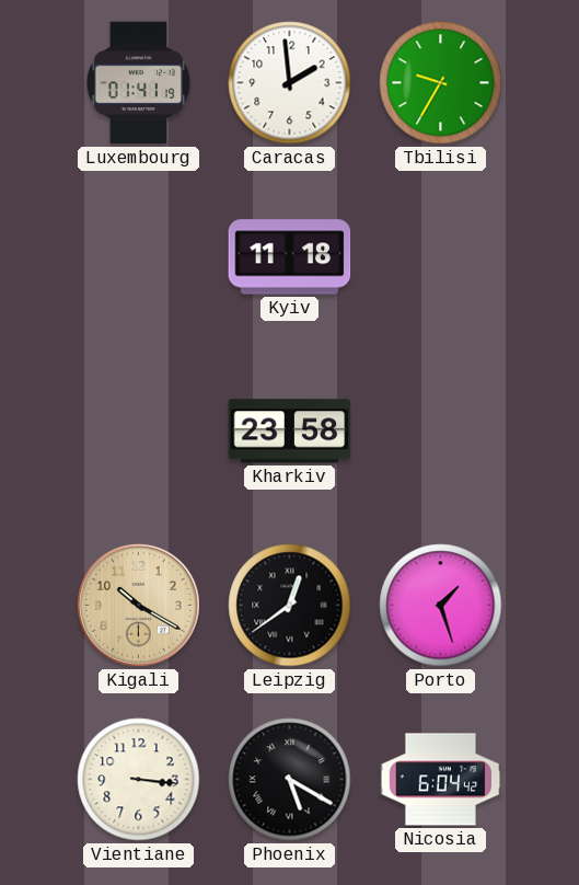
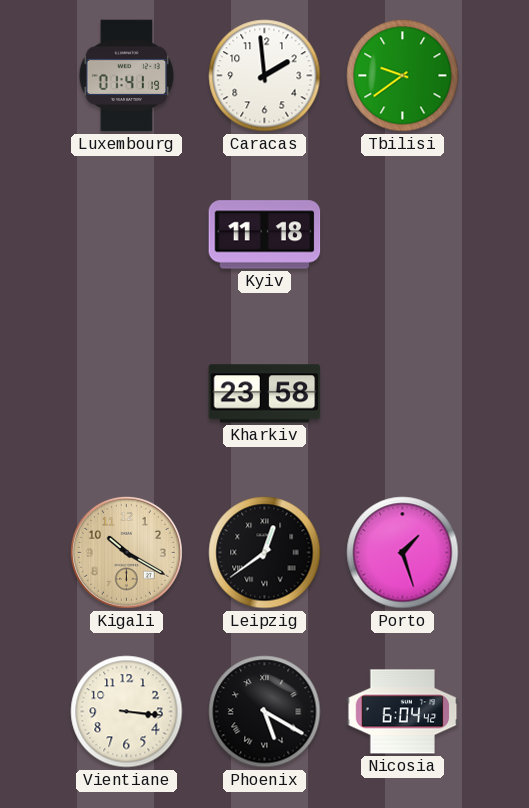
Tbilisi: 9:35 -> 9:39
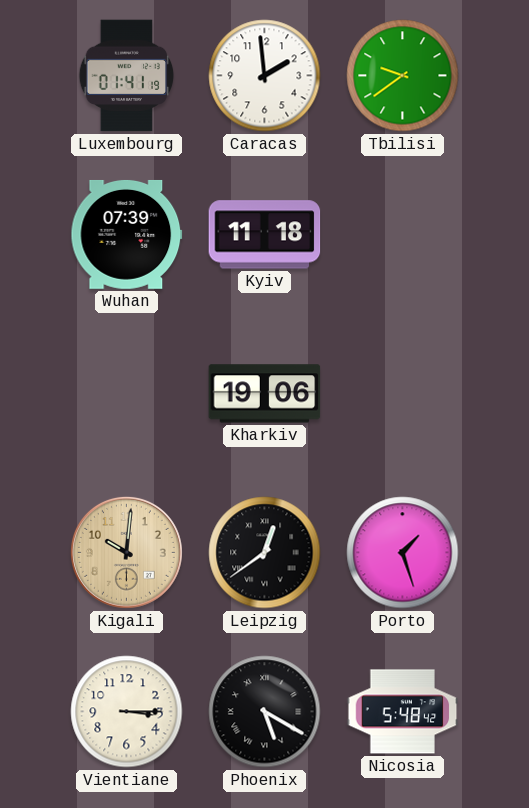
Wuhan: none -> 07:39
Kharkiv: 23:58 -> 19:06
Kigali: 10:20 -> 10:01
Vientiane: 3:16 -> 3:15
Nicosia: 6:04 -> 5:48
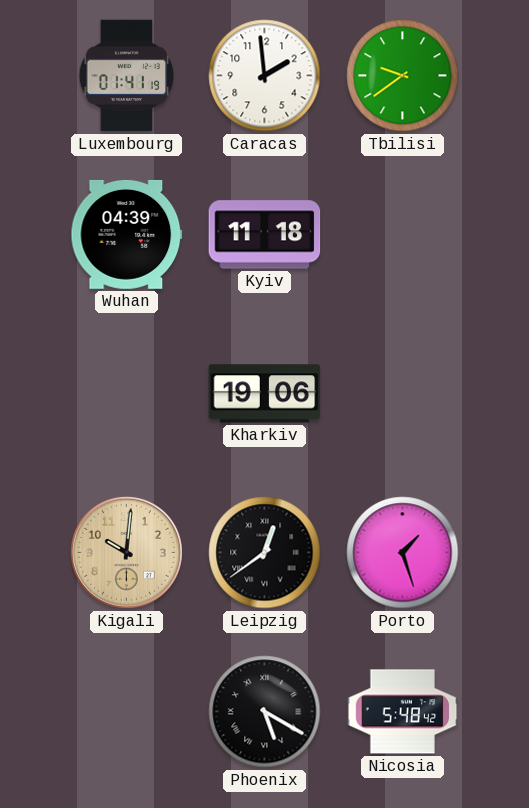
Wuhan: 07:39 -> 04:39
Vientiane: 3:15 -> none
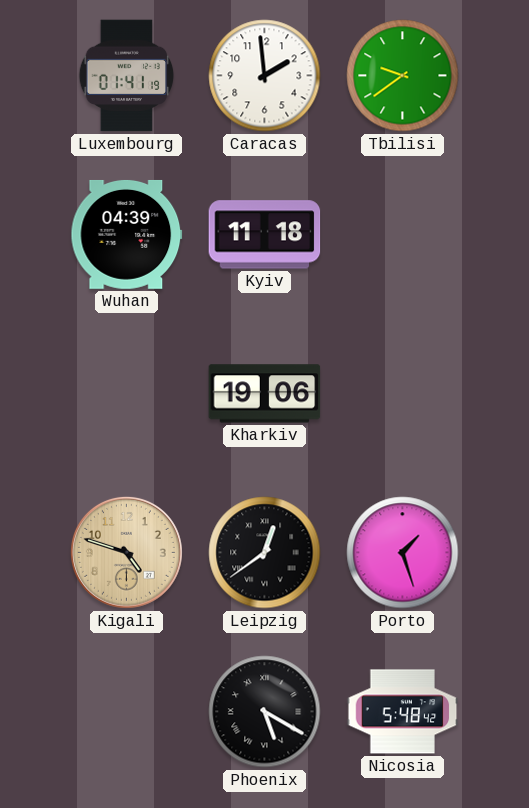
Kigali: 10:01 -> 4:48
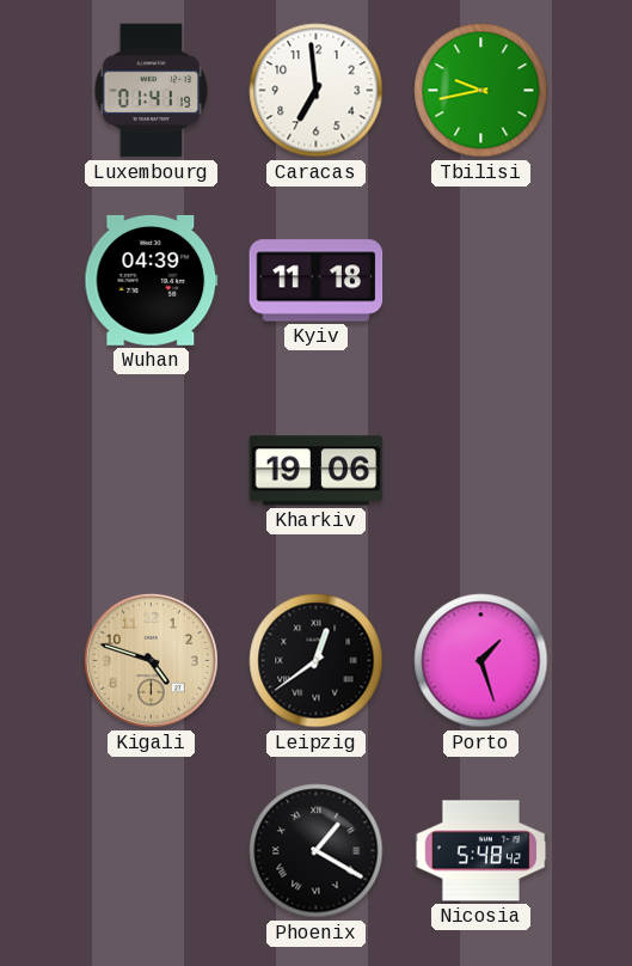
Caracas: 1:59 -> 6:59
Tbilisi: 9:39 -> 9:43
Phoenix: 5:20 -> 1:20
